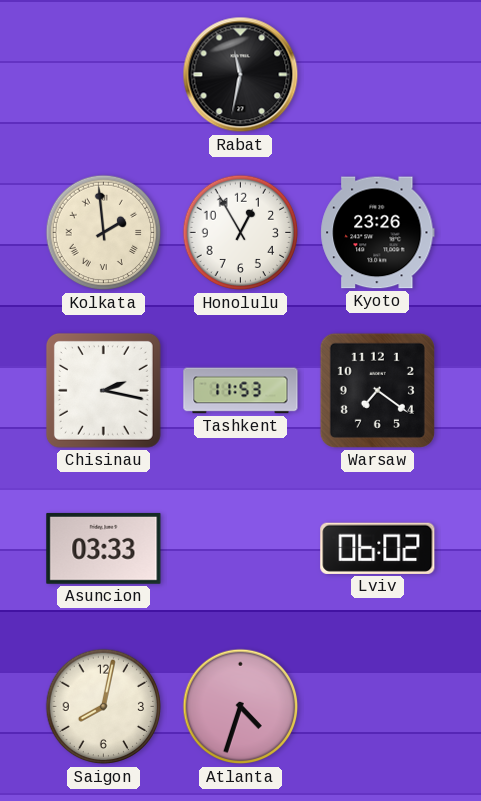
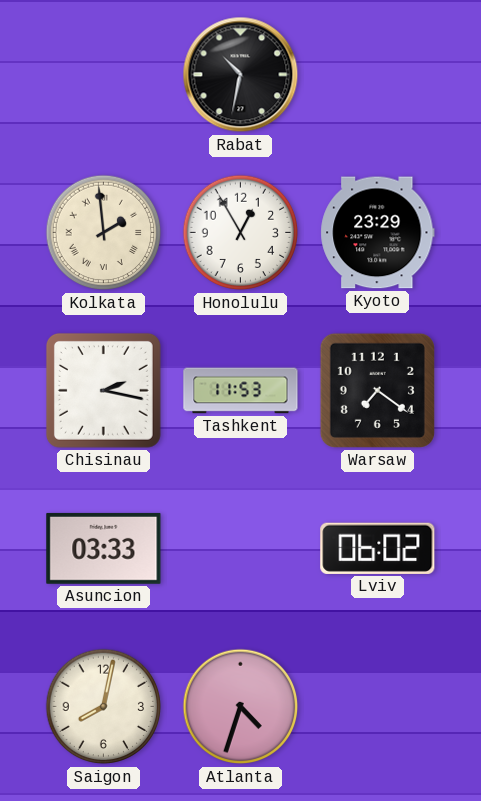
Rabat: 11:32 -> 10:32
Kyoto: 23:26 -> 23:29
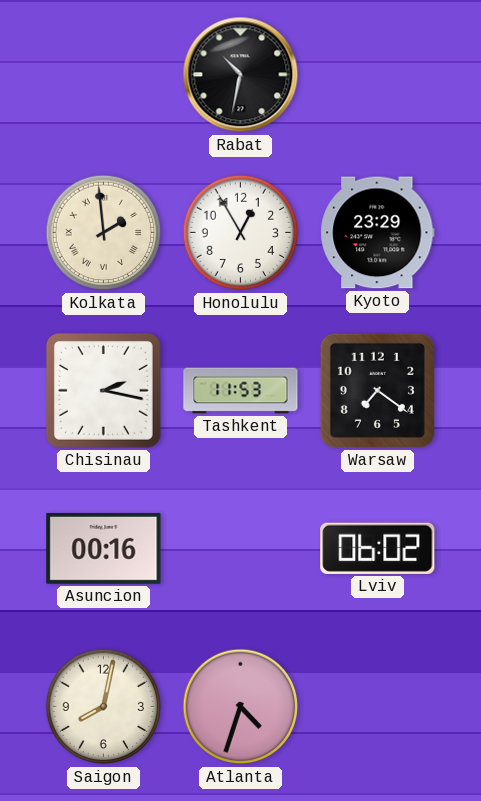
Asuncion: 03:33 -> 00:16
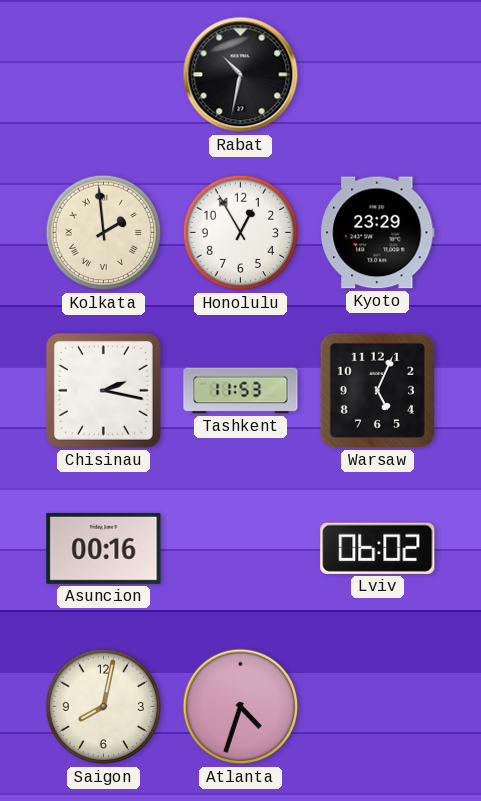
Warsaw: 7:21 -> 5:04
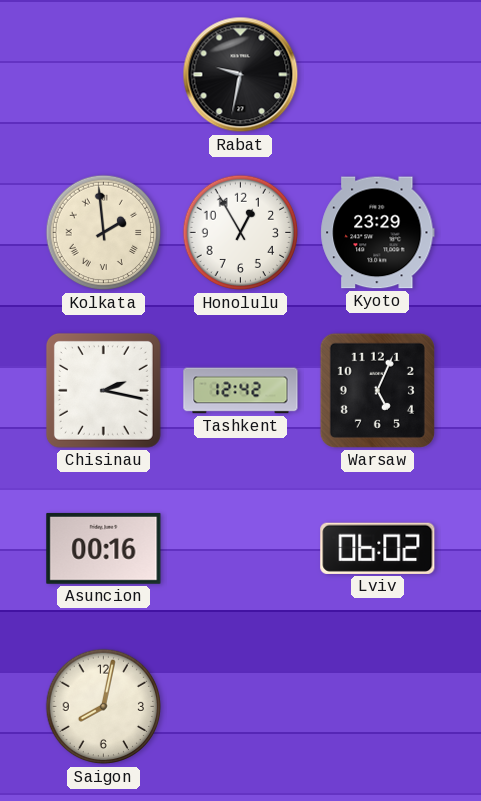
Rabat: 10:32 -> 9:32
Tashkent: 11:53 -> 12:42
Atlanta: 4:33 -> none
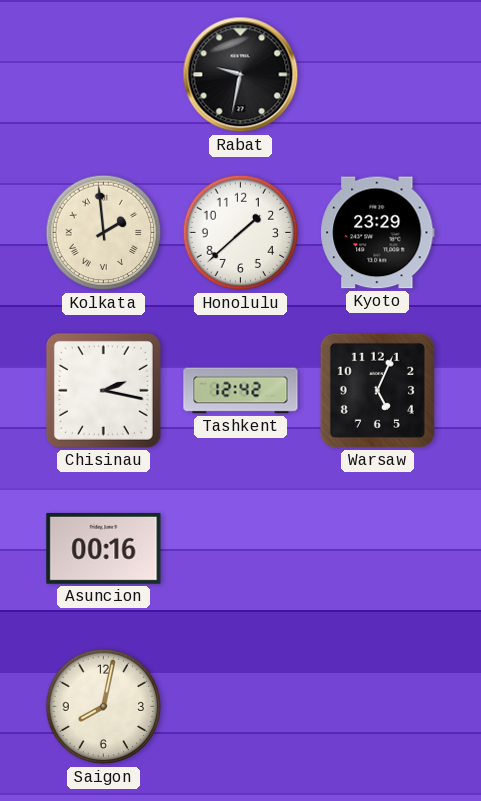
Honolulu: 12:55 -> 1:38
Lviv: 06:02 -> none
